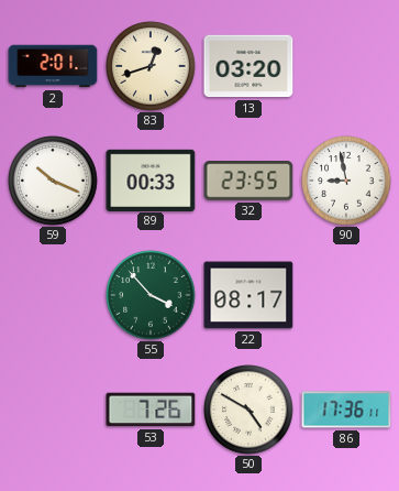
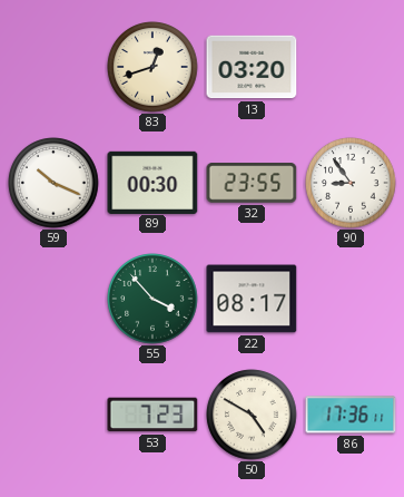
2: 2:01 -> none
89: 00:33 -> 00:30
90: 8:58 -> 8:54
53: 7:26 -> 7:23
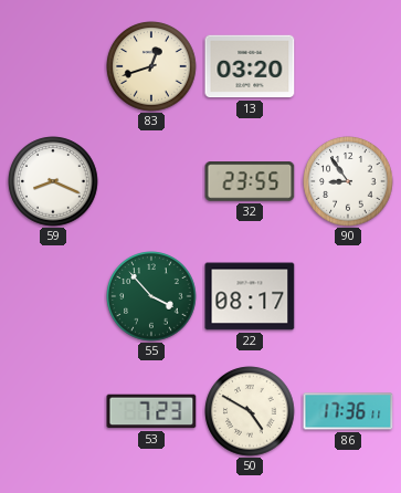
59: 10:19 -> 8:19
89: 00:30 -> none
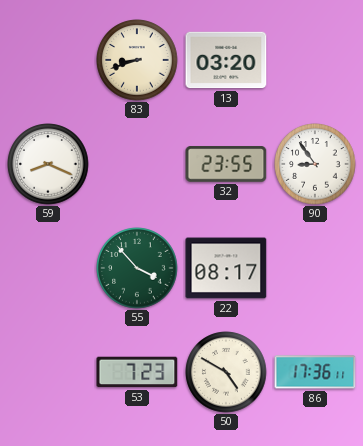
83: 12:42 -> 8:42
